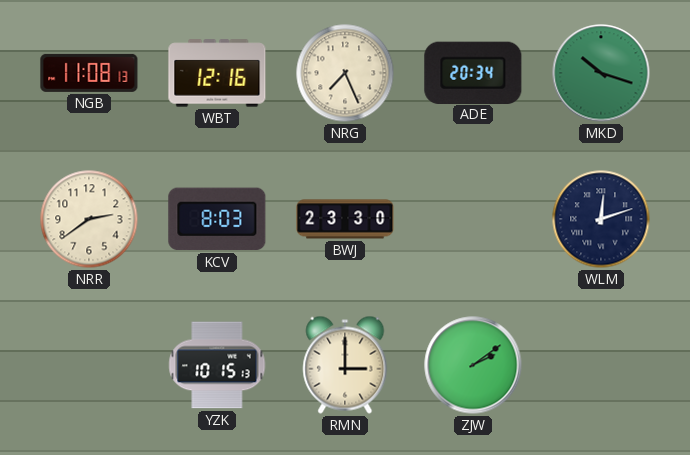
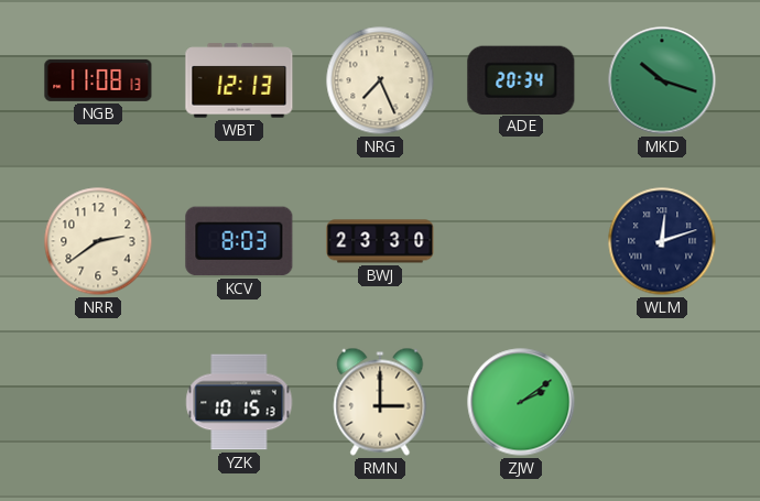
WBT: 12:16 -> 12:13
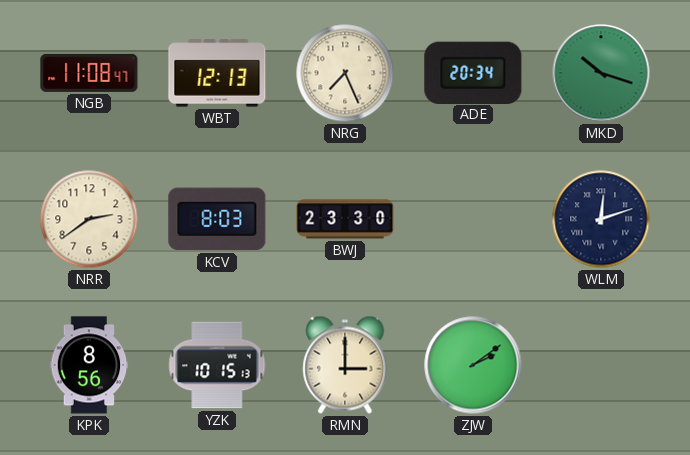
NGB: 11:08:13 -> 11:08:47
KPK: none -> 8:56
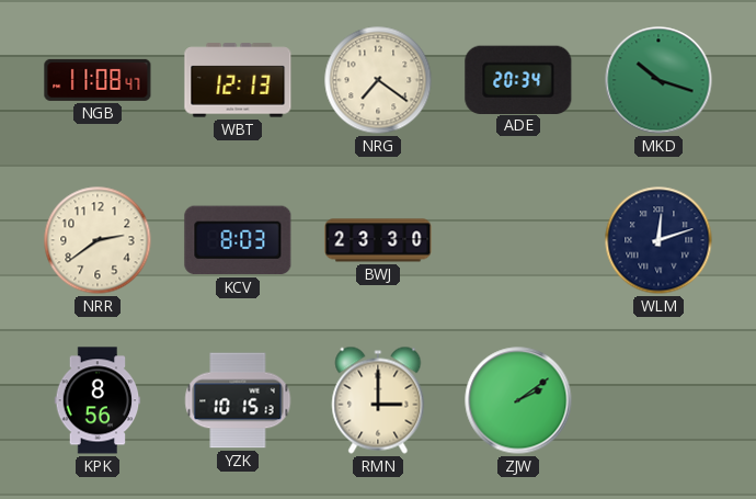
NRG: 7:26 -> 7:21
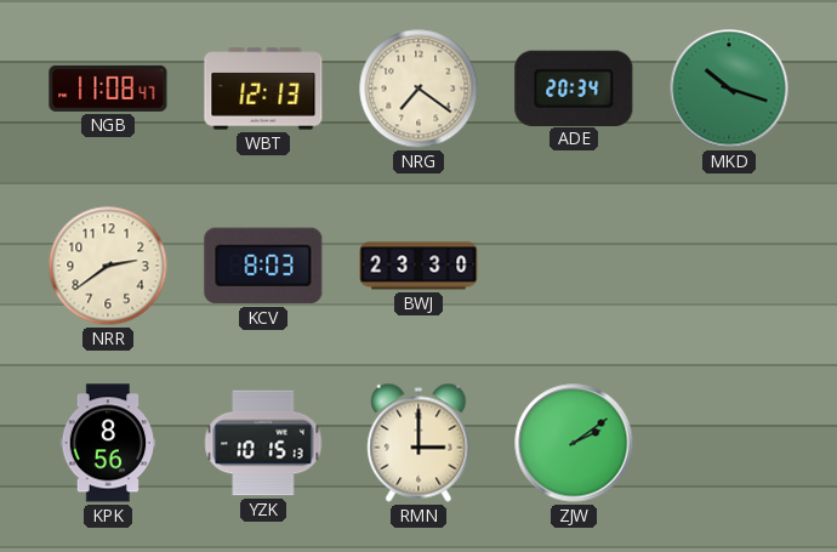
WLM: 12:12 -> none
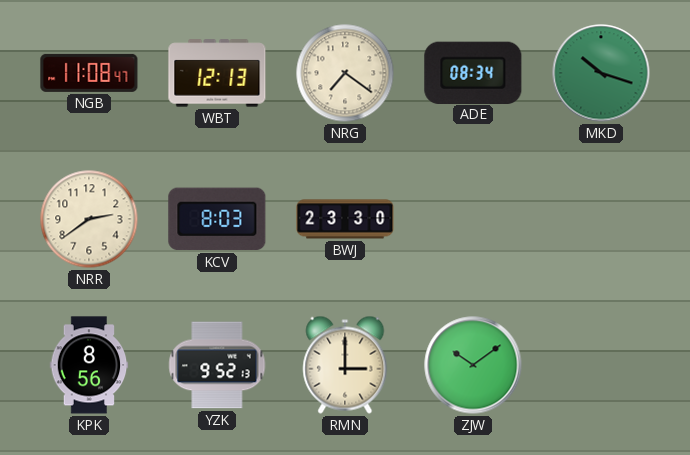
ADE: 20:34 -> 08:34
YZK: 10:15 -> 9:52
ZJW: 2:09 -> 10:09
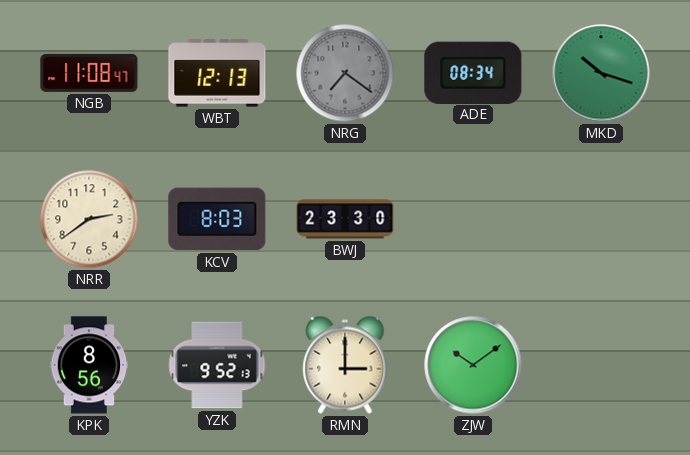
NRG dial: cream -> grey
